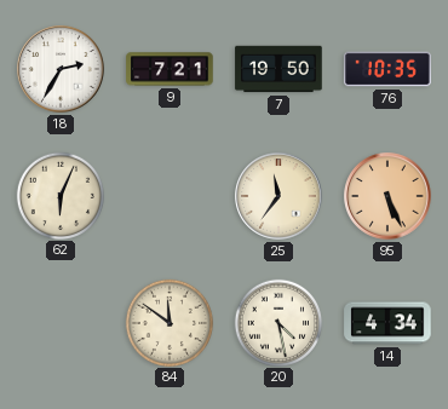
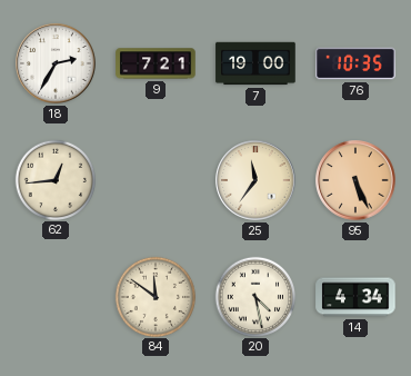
7: 19:50 -> 19:00
62: 6:04 -> 12:44
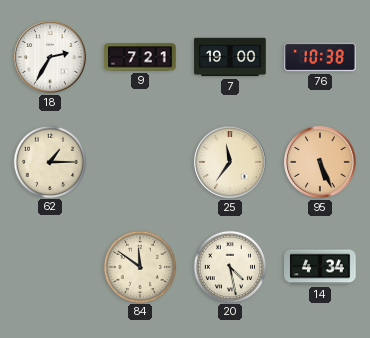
76: 10:35 -> 10:38
62: 12:44 -> 1:15
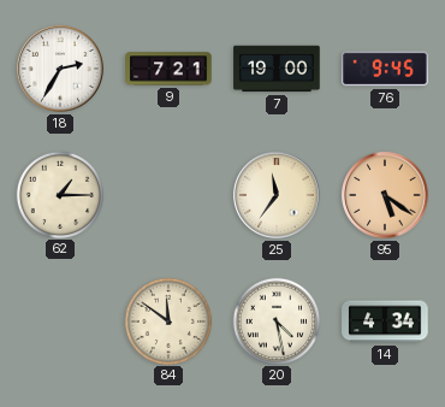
76: 10:38 -> 9:45
95: 5:26 -> 5:21
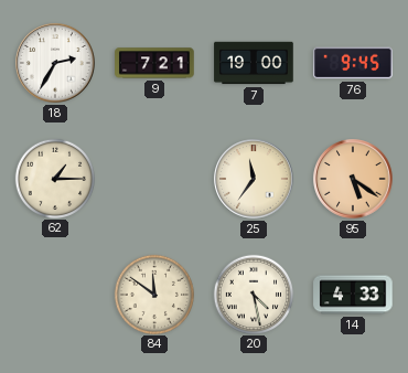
14: 4:34 -> 4:33
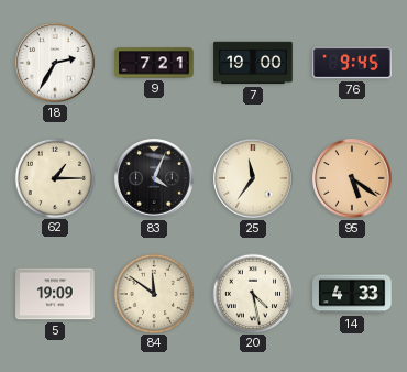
83: none -> 4:04
5: none -> 19:09
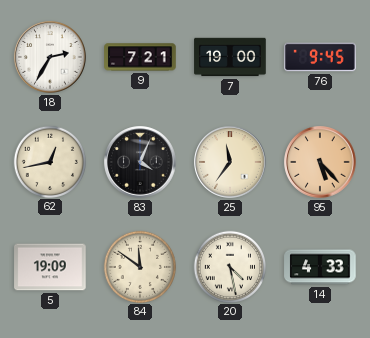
62: 1:15 -> 12:43
95: 5:21 -> 5:23
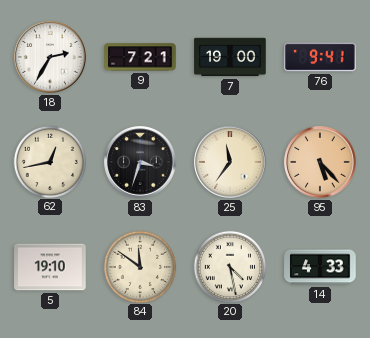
76: 9:45 -> 9:41
83: 4:04 -> 3:33
5: 19:09 -> 19:10
